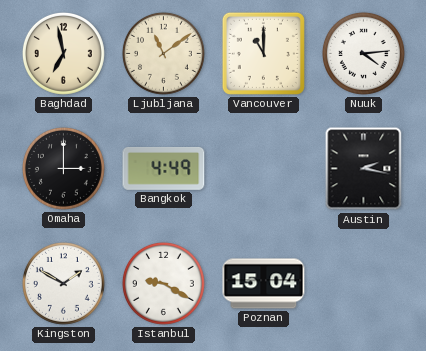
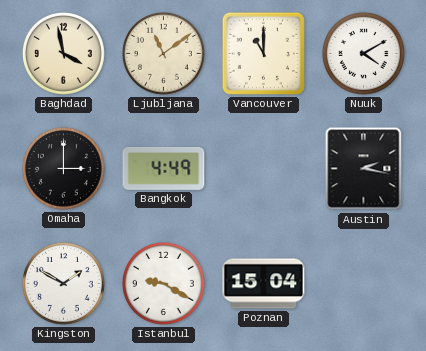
Baghdad: 6:58 -> 3:58
Nuuk: 4:14 -> 4:10
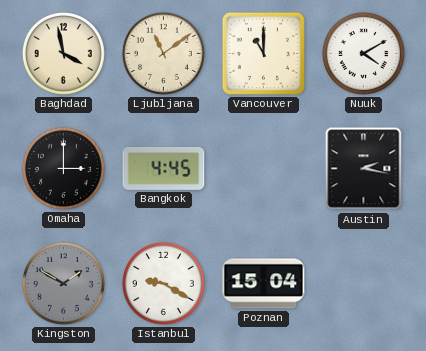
Bangkok: 4:49 -> 4:45
Kingston dial: white -> grey
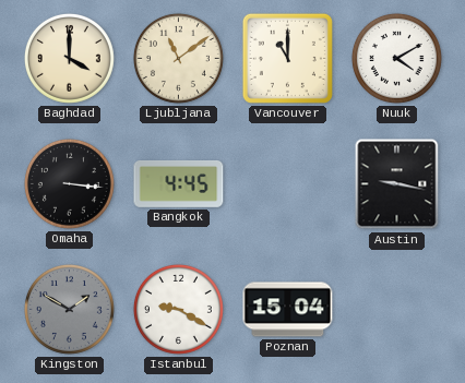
Baghdad: 3:58 -> 4:00
Omaha: 3:00 -> 3:16
Austin: 2:17 -> 9:17
